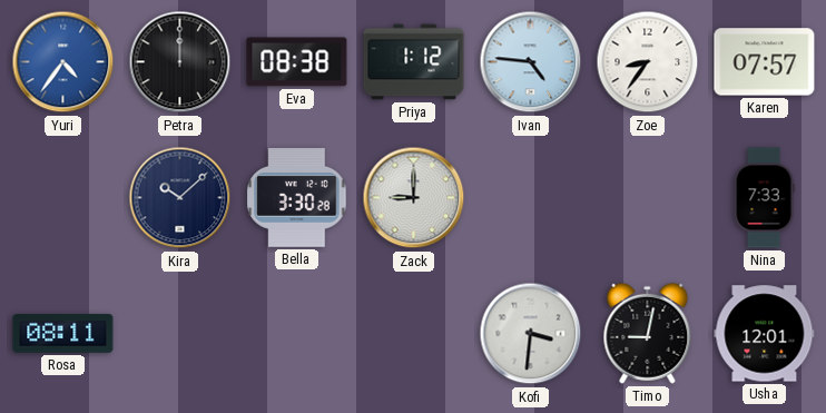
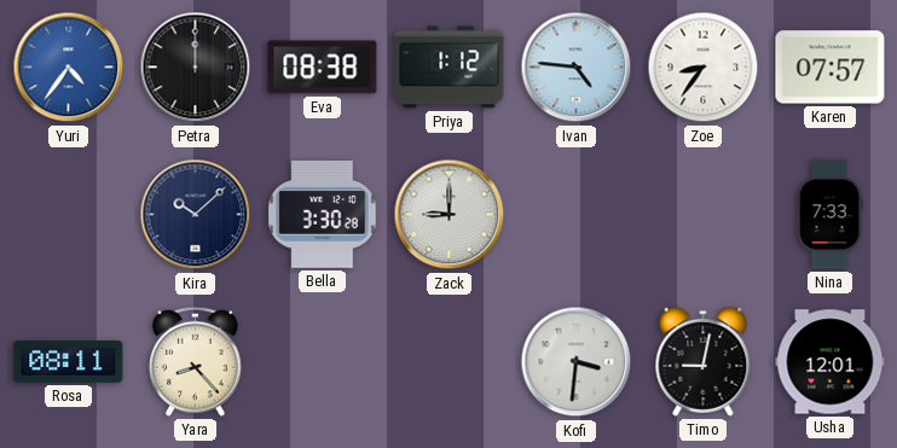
Yara: none -> 8:23
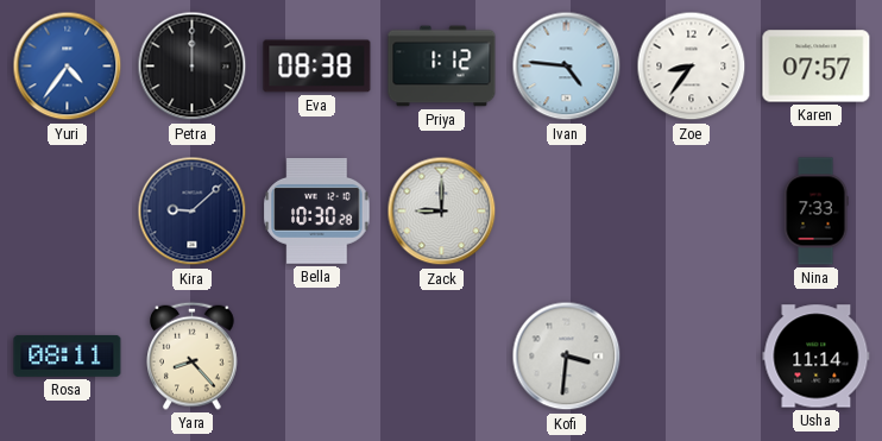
Kira: 10:08 -> 9:08
Bella: 3:30 -> 10:30
Timo: 9:02 -> none
Usha: 12:01 -> 11:14
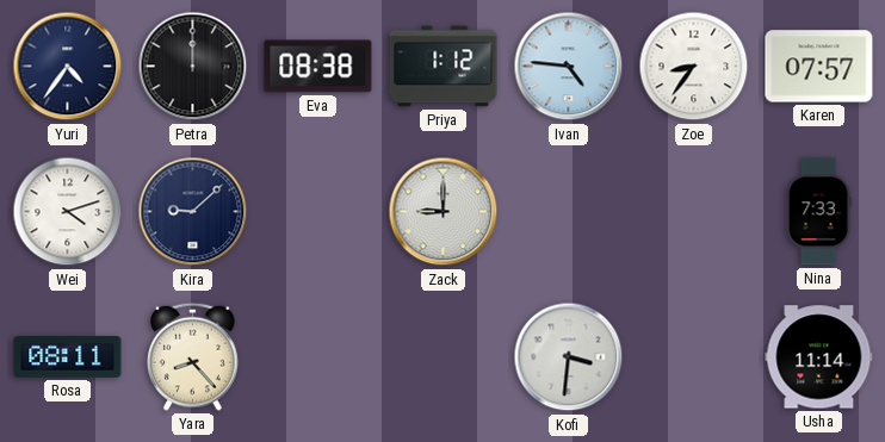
Yuri dial: blue -> navy
Wei: none -> 4:12
Bella: 10:30 -> none
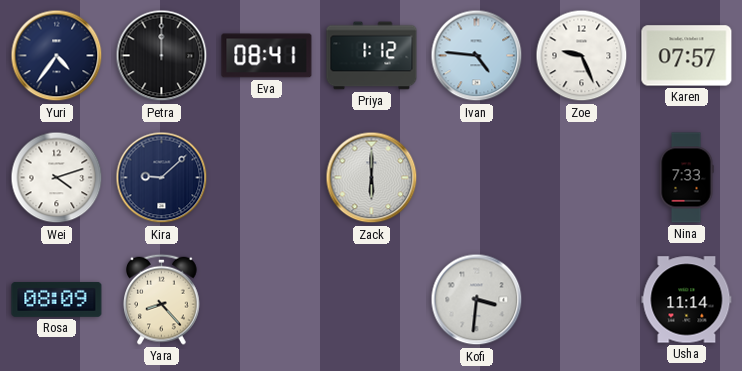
Eva: 08:38 -> 08:41
Zoe: 8:36 -> 9:26
Zack: 9:00 -> 6:00
Rosa: 08:11 -> 08:09
